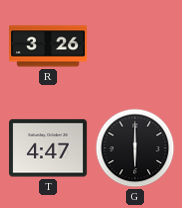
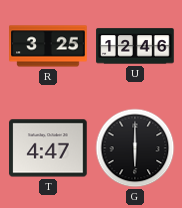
R: 3:26 -> 3:25
U: none -> 12:46
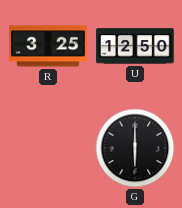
U: 12:46 -> 12:50
T: 4:47 -> none
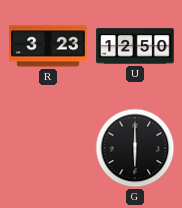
R: 3:25 -> 3:23
